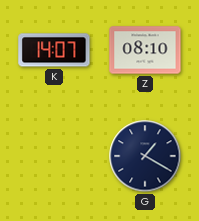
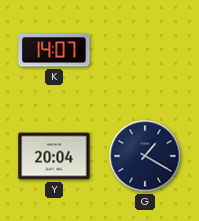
Z: 08:10 -> none
Y: none -> 20:04
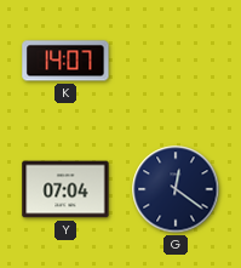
Y: 20:04 -> 07:04
G: 1:20 -> 12:21
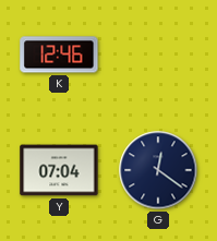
K: 14:07 -> 12:46
